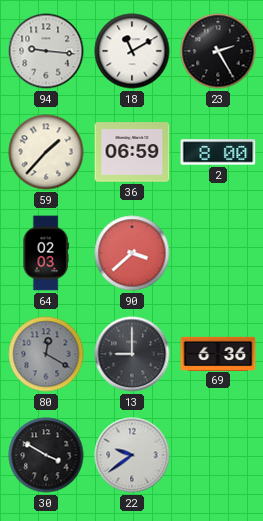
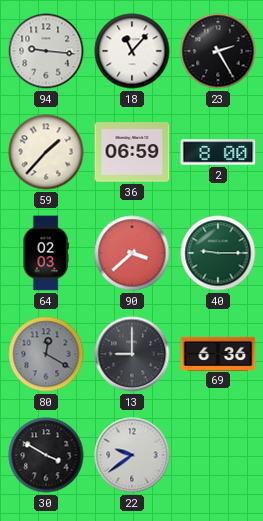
18: 11:10 -> 11:07
40: none -> 9:15
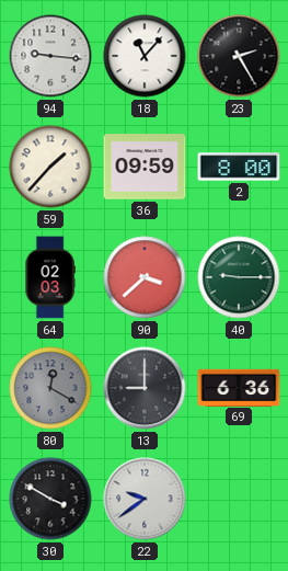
36: 06:59 -> 09:59
